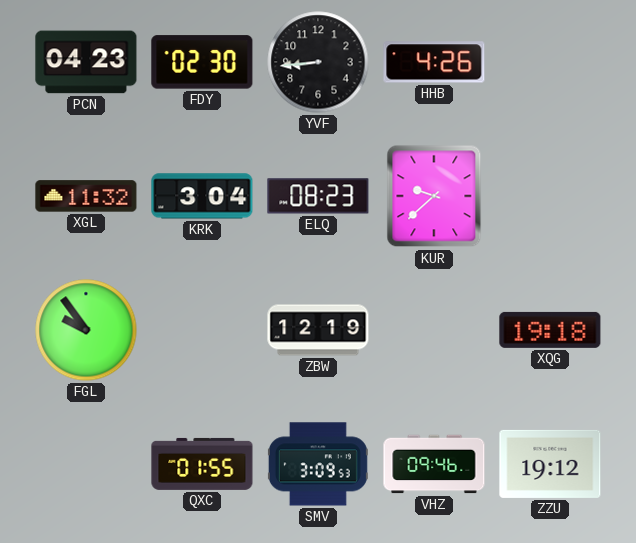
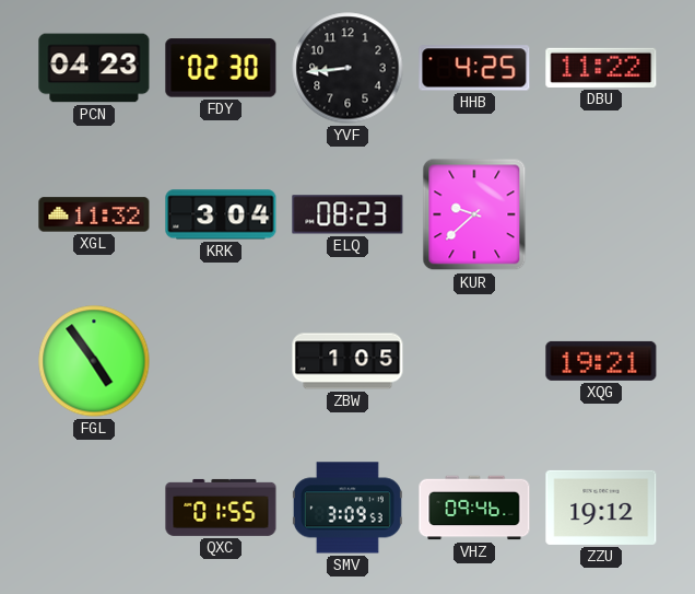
HHB: 4:26 -> 4:25
DBU: none -> 11:22
FGL: 9:54 -> 4:54
ZBW: 12:19 -> 1:05
XQG: 19:18 -> 19:21
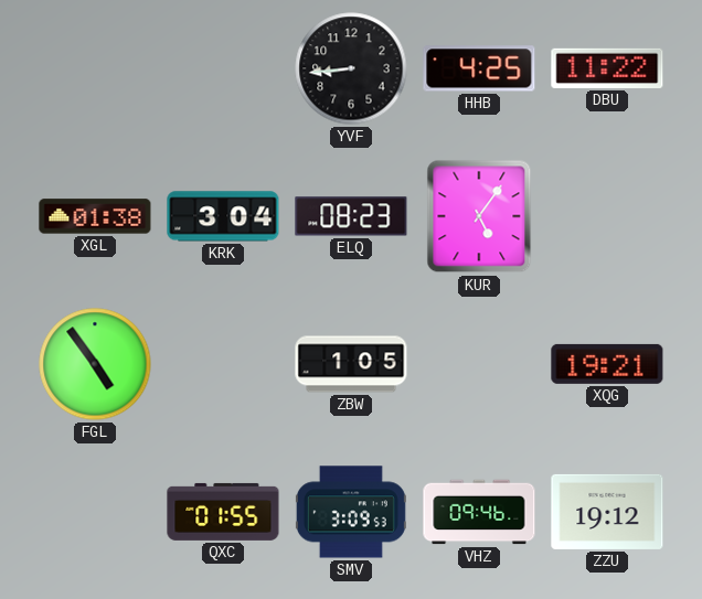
PCN: 04:23 -> none
FDY: 02:30 -> none
XGL: 11:32 -> 01:38
KUR: 9:38 -> 5:06
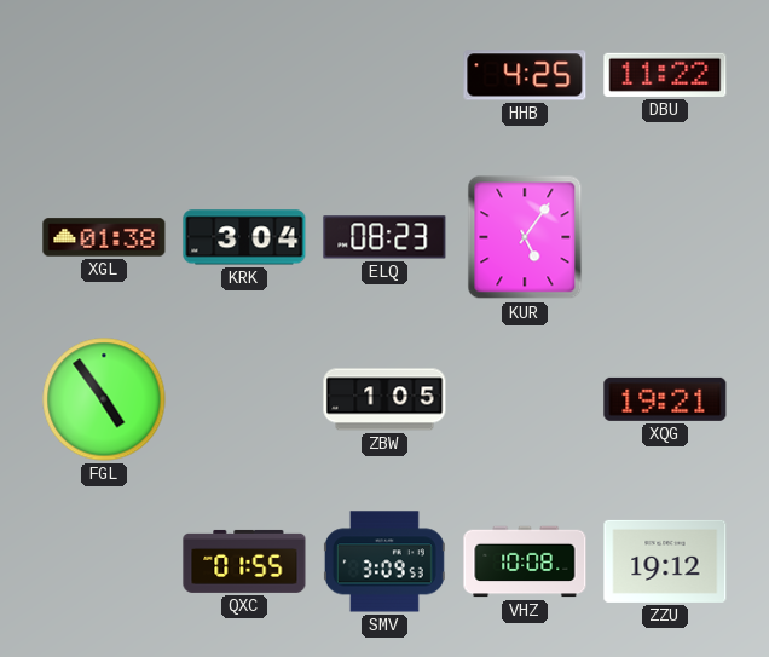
YVF: 8:44 -> none
VHZ: 09:46 -> 10:08
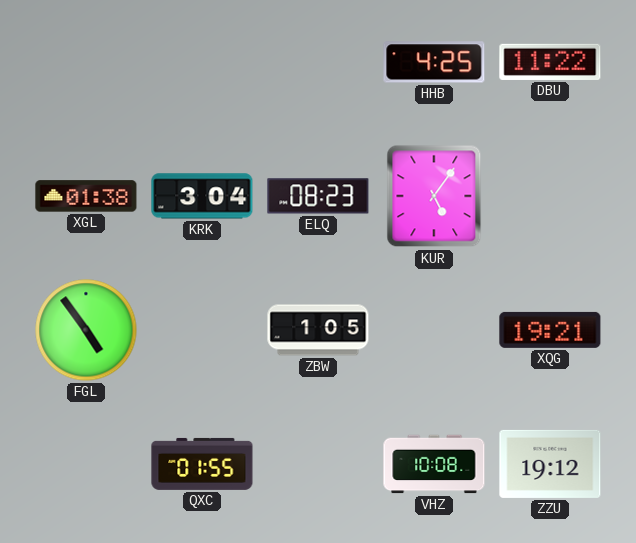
SMV: 3:09 -> none
